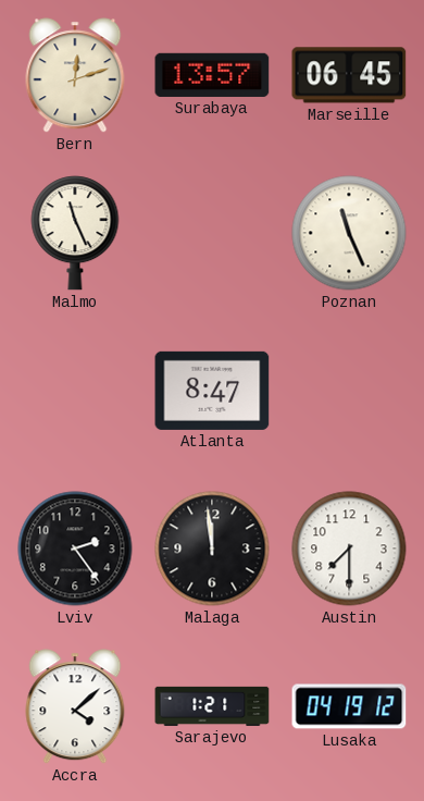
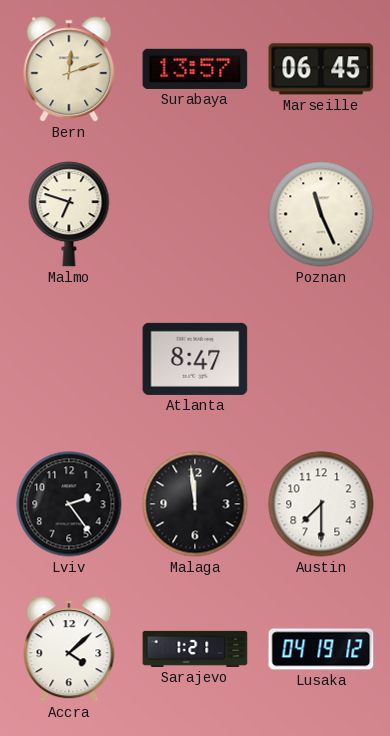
Malmo: 11:26 -> 6:48
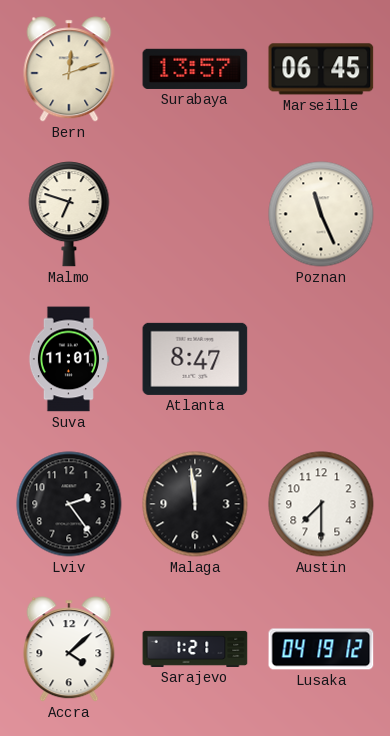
Suva: none -> 11:01
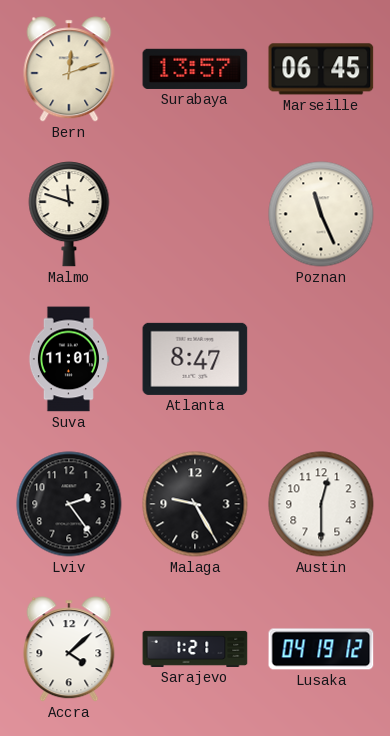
Malmo: 6:48 -> 11:48
Malaga: 11:59 -> 9:25
Austin: 7:30 -> 12:30
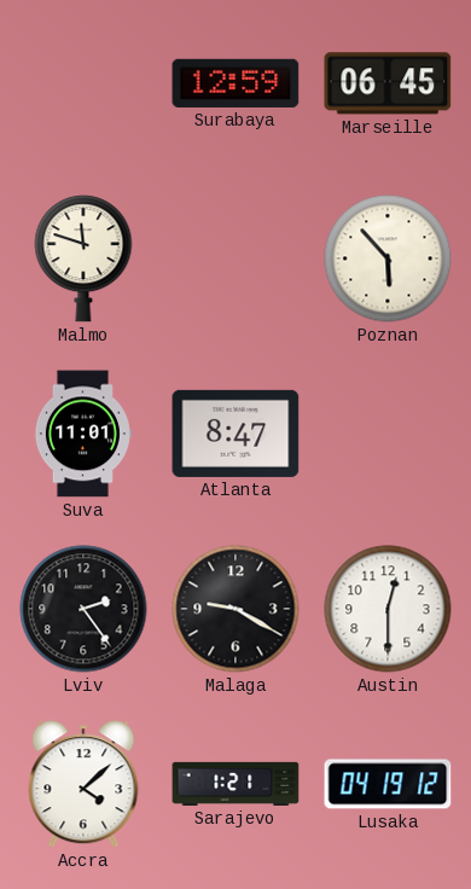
Bern: 12:12 -> none
Surabaya: 13:57 -> 12:59
Poznan: 11:26 -> 5:53
Malaga: 9:25 -> 9:20
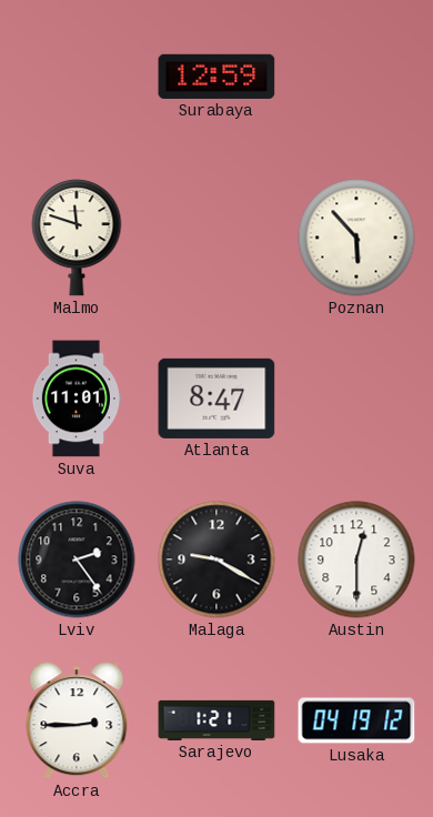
Marseille: 06:45 -> none
Accra: 4:08 -> 2:45
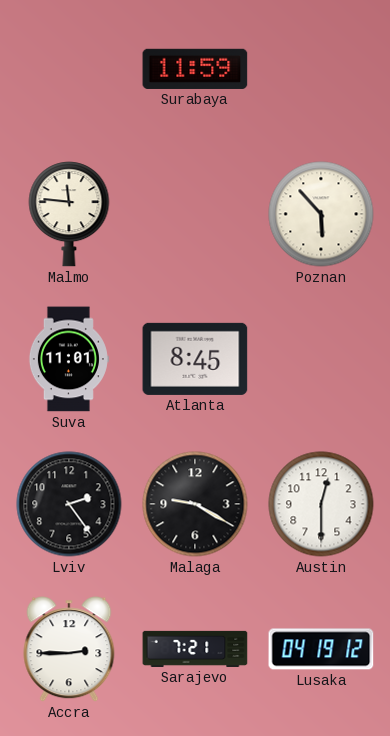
Surabaya: 12:59 -> 11:59
Malmo: 11:48 -> 11:46
Atlanta: 8:47 -> 8:45
Sarajevo: 1:21 -> 7:21
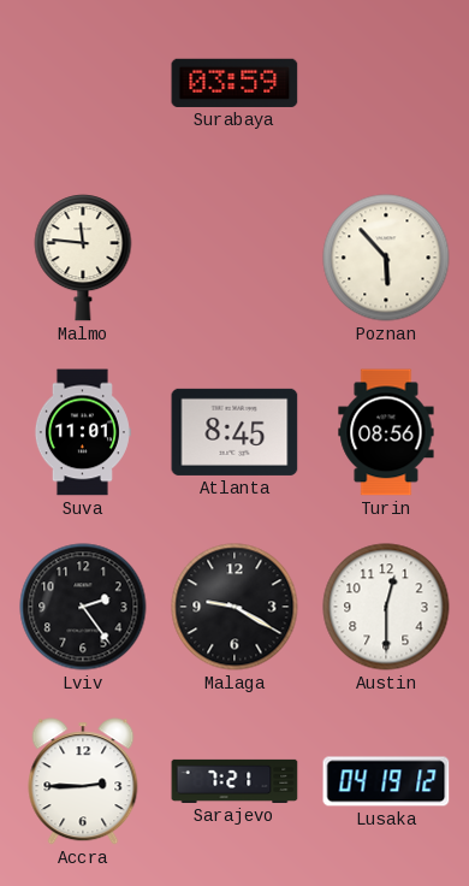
Surabaya: 11:59 -> 03:59
Turin: none -> 08:56
